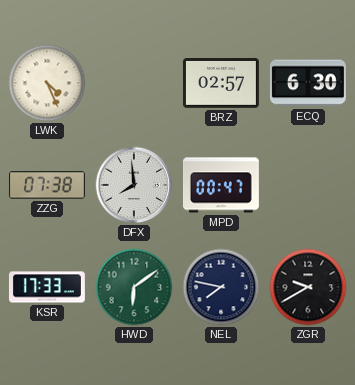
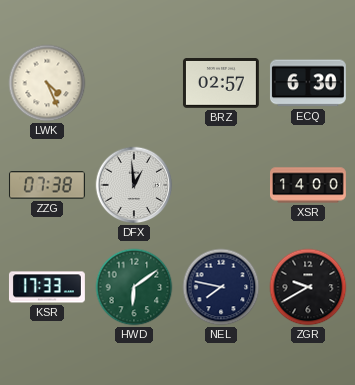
DFX: 7:59 -> 12:59
MPD: 00:47 -> none
XSR: none -> 14:00
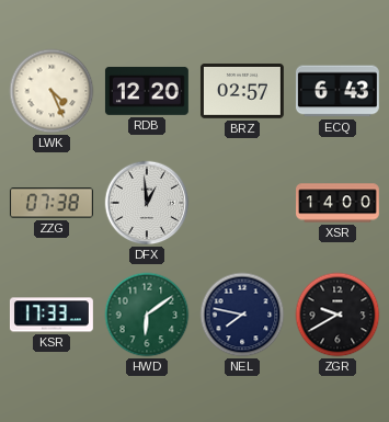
RDB: none -> 12:20
ECQ: 6:30 -> 6:43
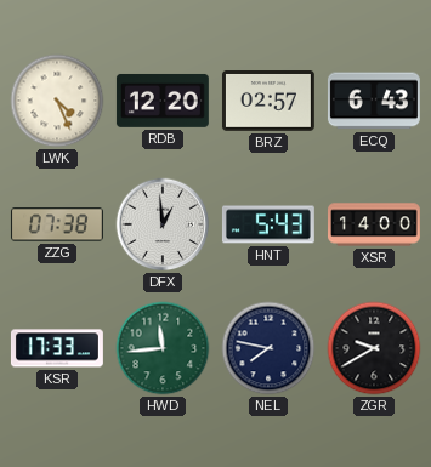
HNT: none -> 5:43
HWD: 6:09 -> 11:44
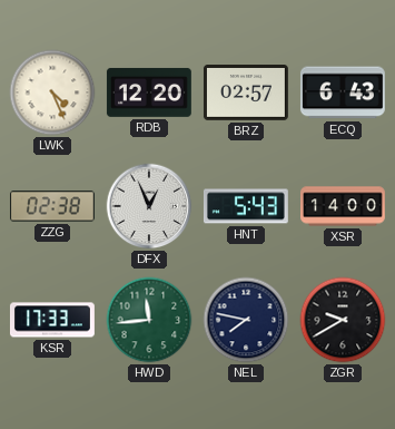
ZZG: 07:38 -> 02:38
DFX: 12:59 -> 12:56
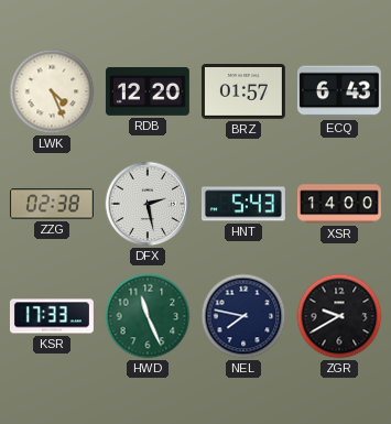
BRZ: 02:57 -> 01:57
DFX: 12:56 -> 2:28
HWD: 11:44 -> 11:26
